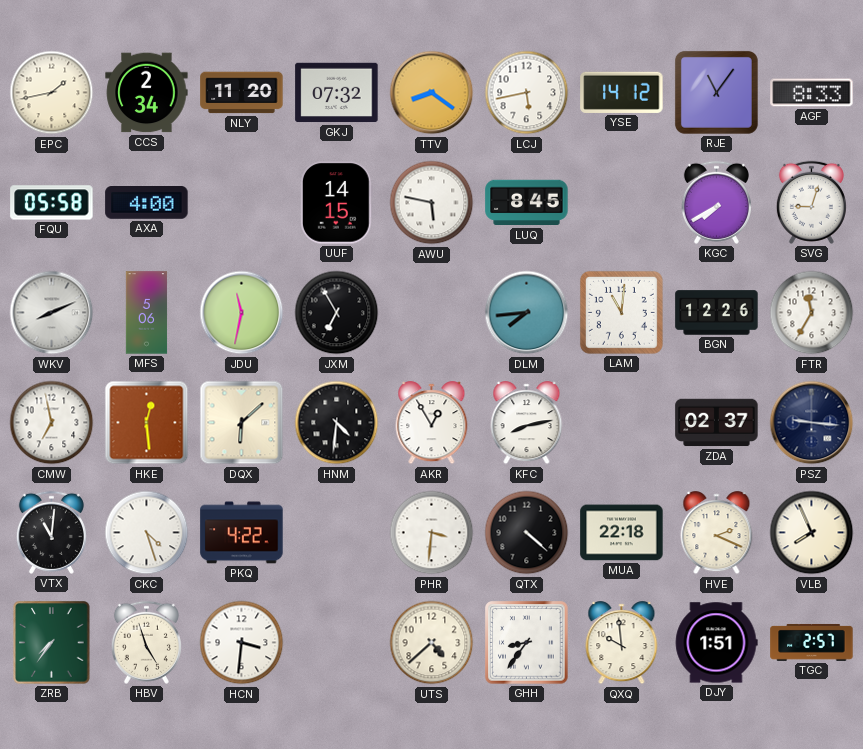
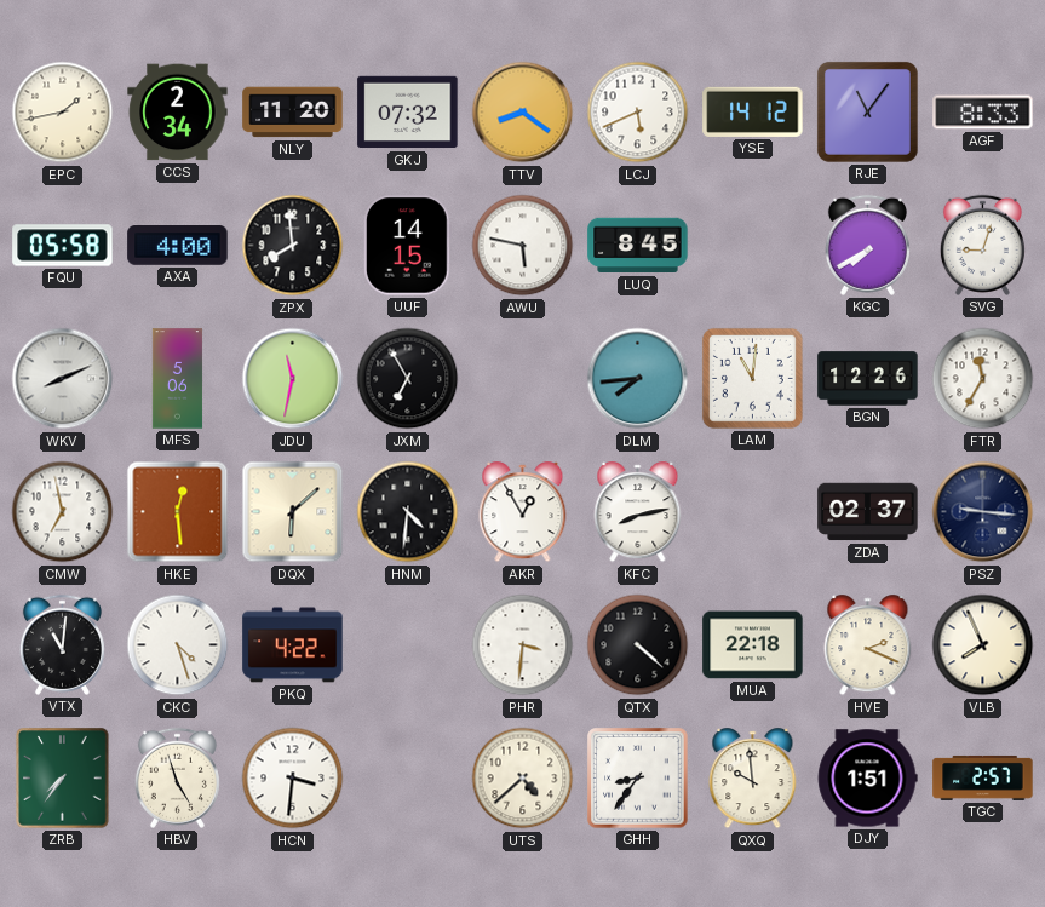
LCJ: 5:43 -> 5:41
ZPX: none -> 7:59
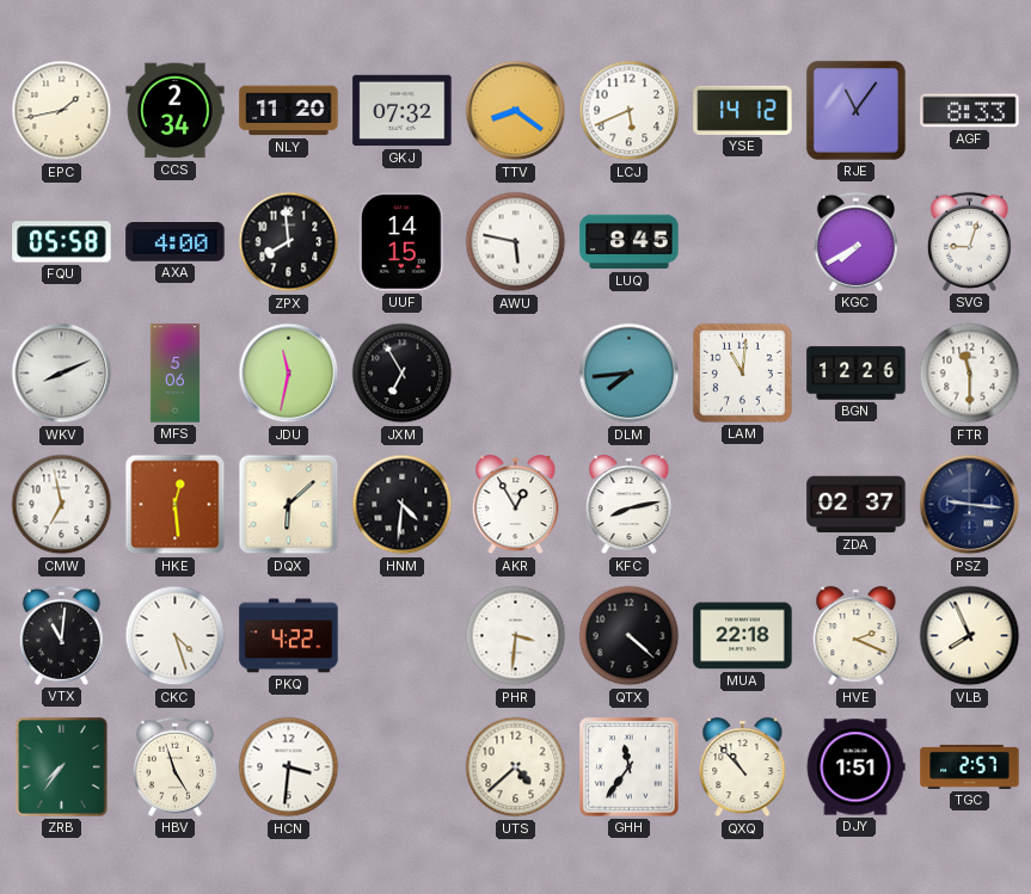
FTR: 11:35 -> 11:30
GHH: 8:36 -> 11:36
QXQ: 9:59 -> 10:53
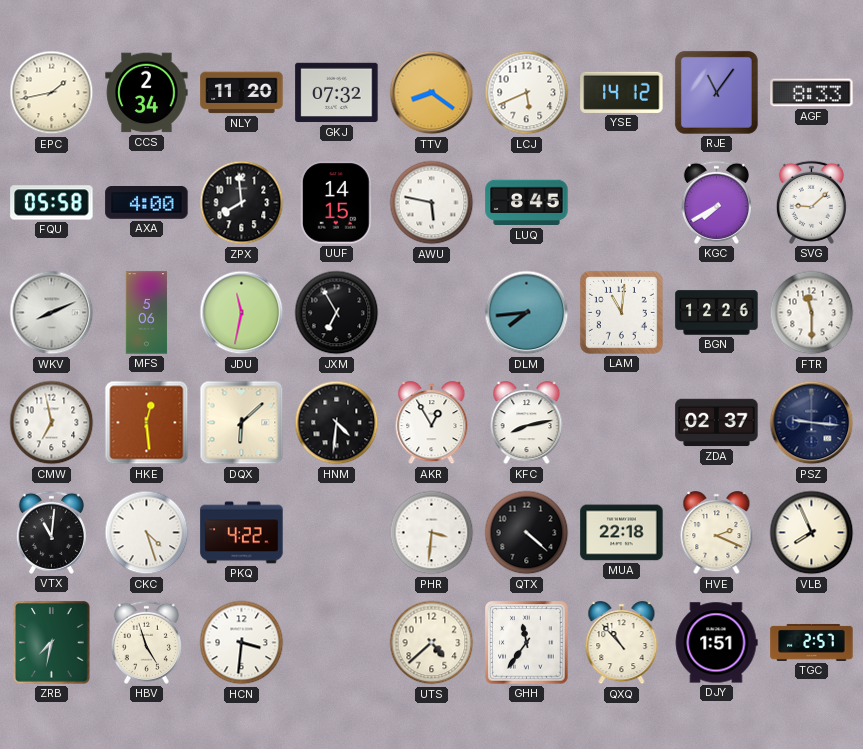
SVG: 9:03 -> 9:08
ZRB: 7:36 -> 7:32
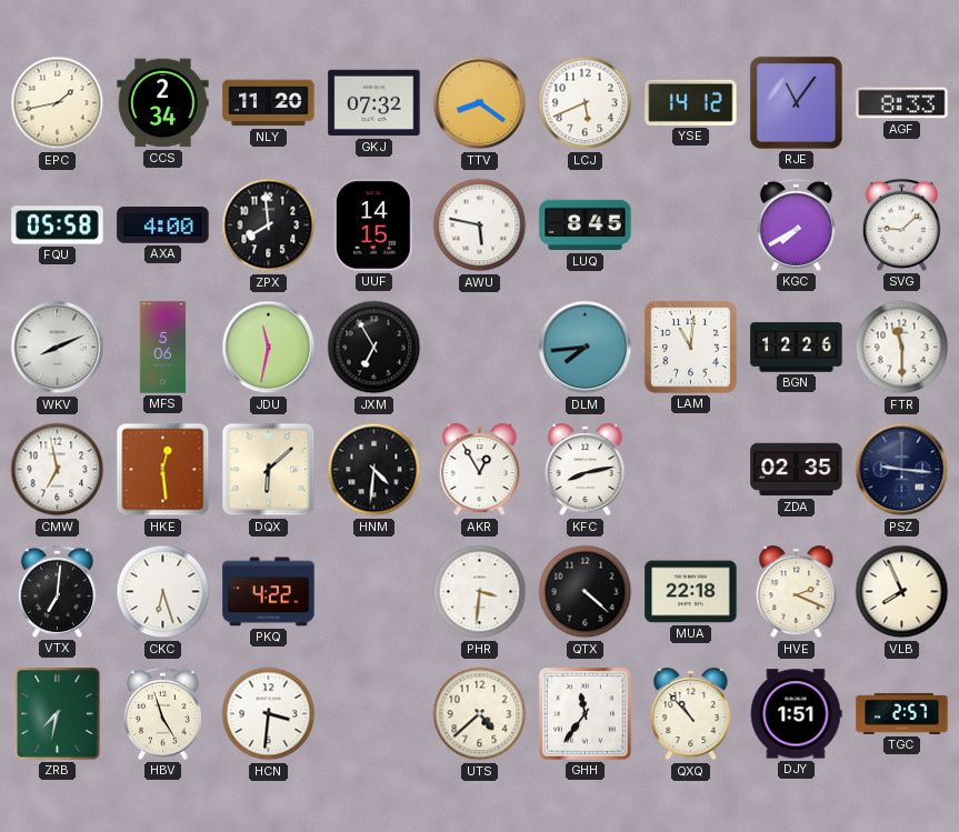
ZDA: 02:37 -> 02:35
VTX: 11:01 -> 7:01
CKC: 4:27 -> 6:27
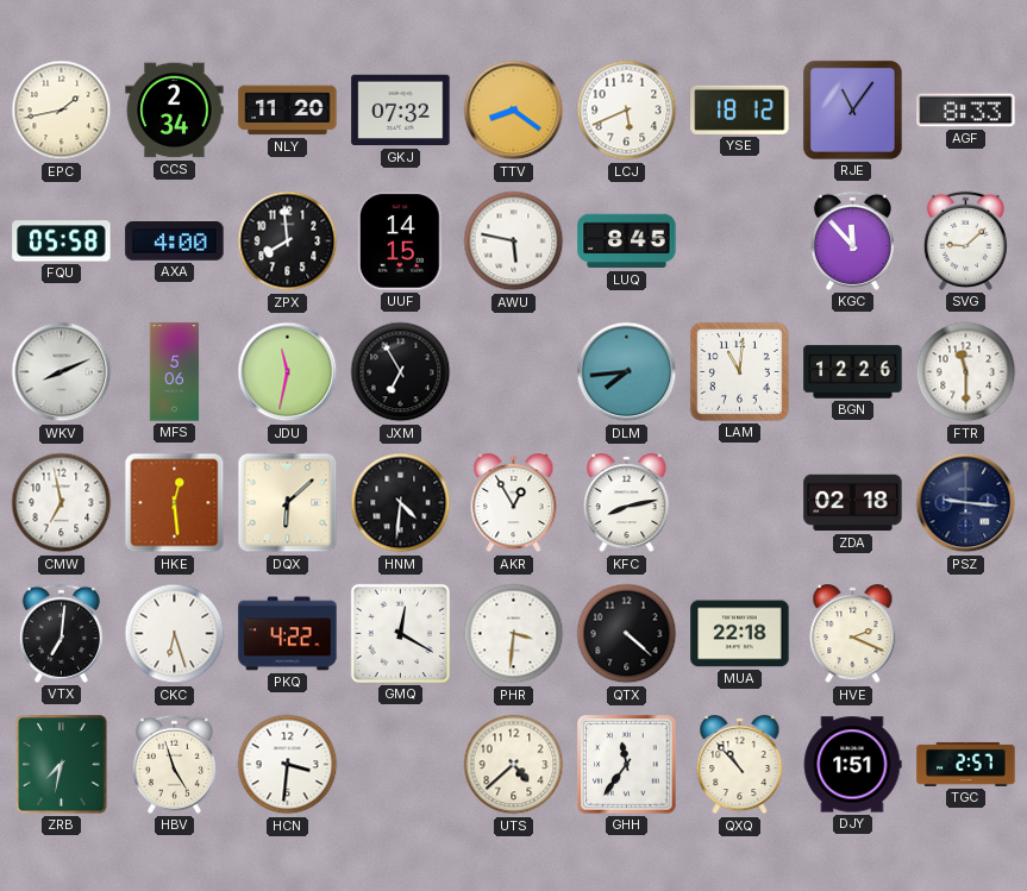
YSE: 14:12 -> 18:12
KGC: 7:40 -> 11:53
ZDA: 02:35 -> 02:18
GMQ: none -> 12:20
VLB: 7:56 -> none
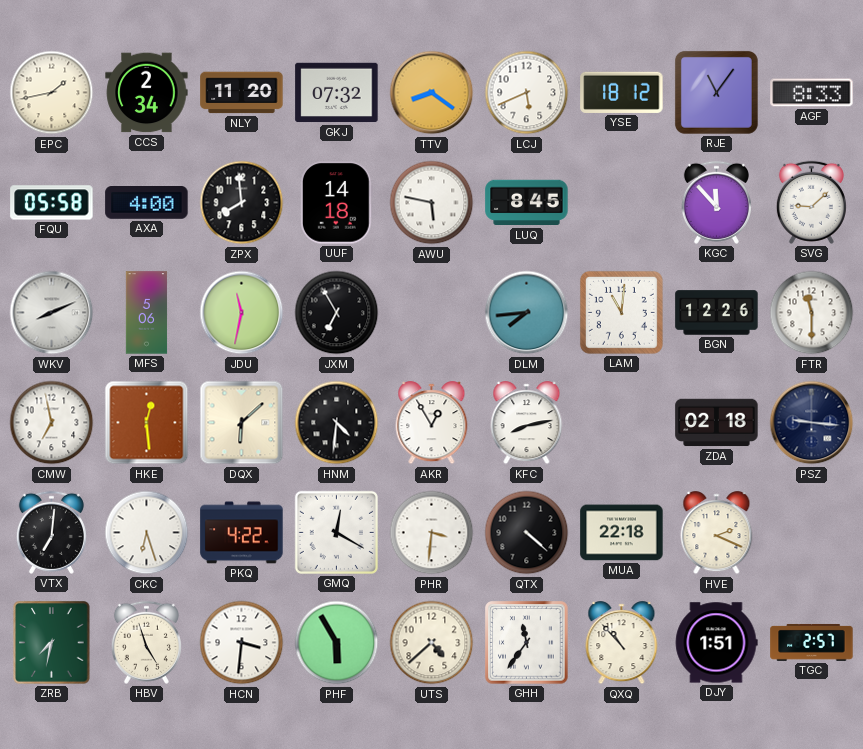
UUF: 14:15 -> 14:18
PHF: none -> 5:55
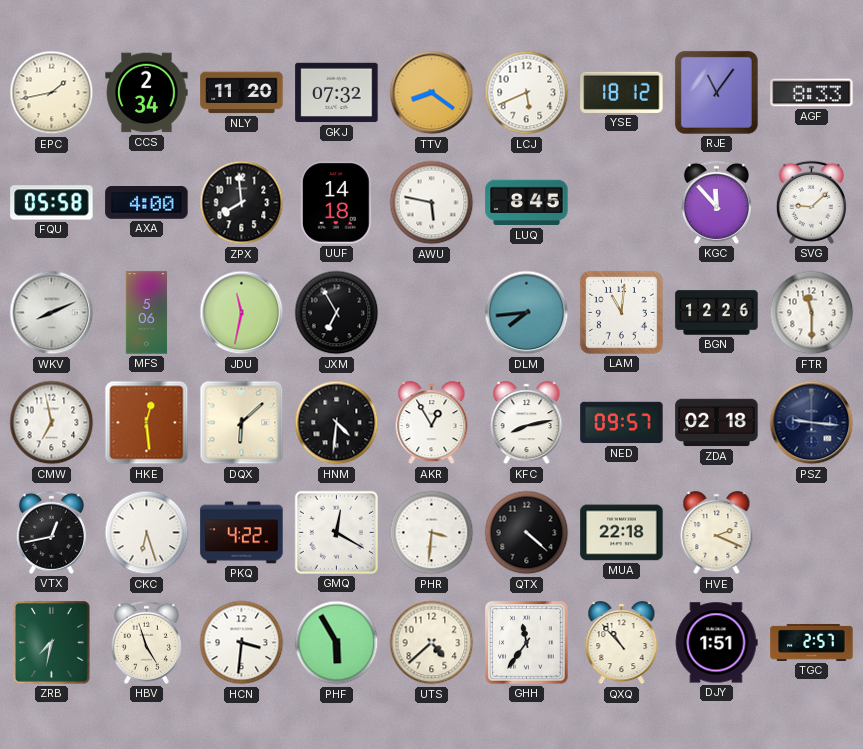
NED: none -> 09:57
VTX: 7:01 -> 12:43
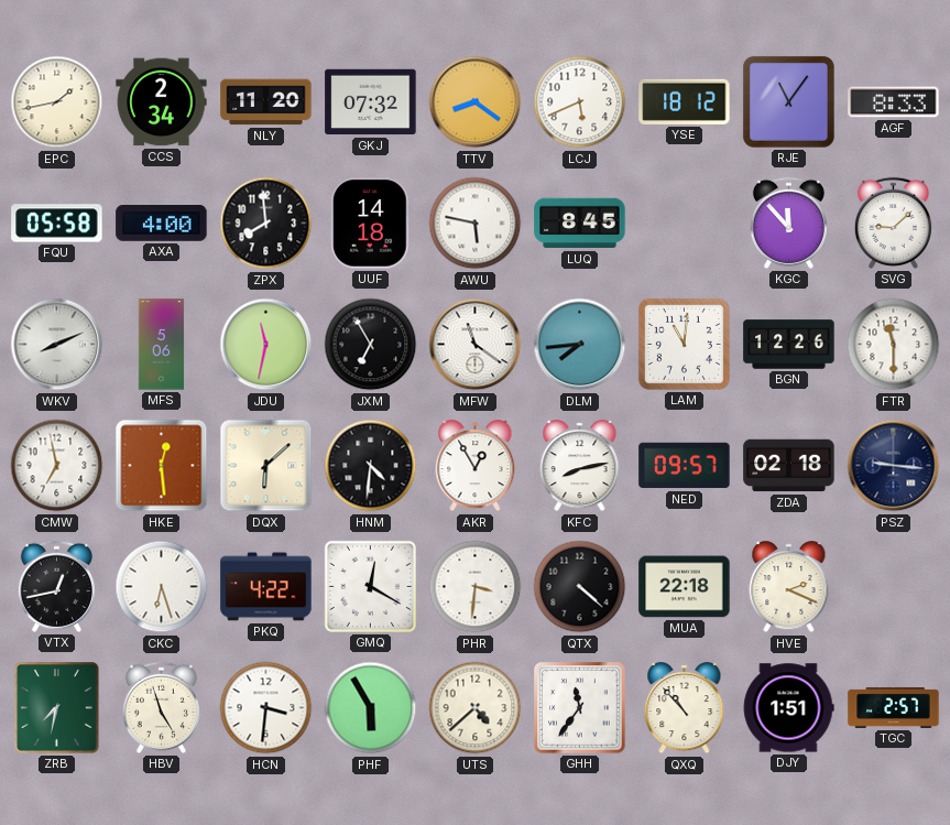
MFW: none -> 11:21
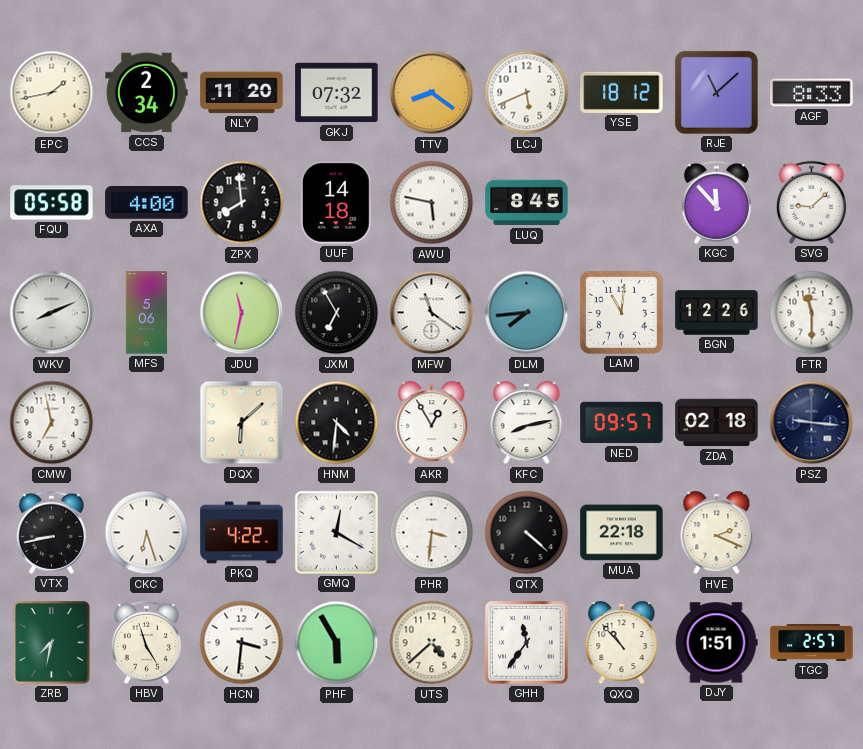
RJE: 11:06 -> 11:08
HKE: 12:29 -> none
VTX: 12:43 -> 8:43
